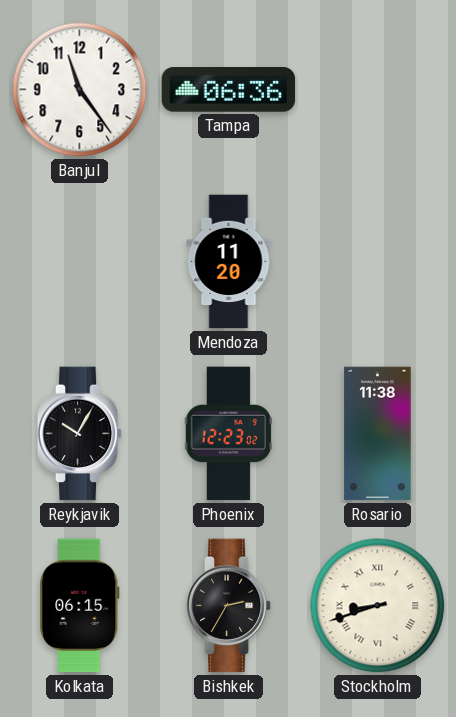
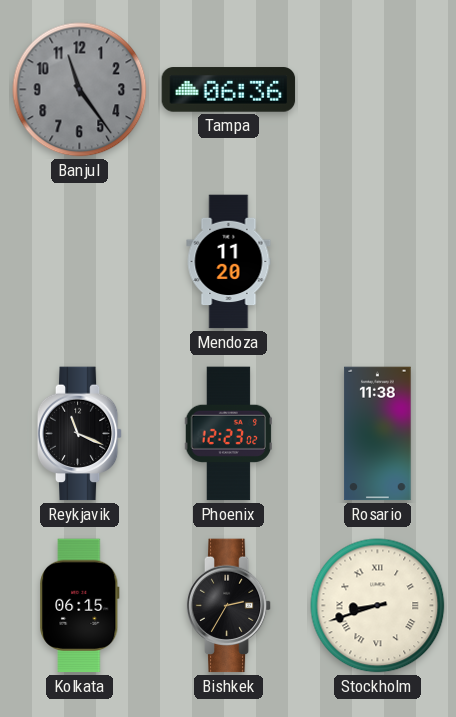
Banjul dial: white -> grey
Reykjavik: 10:05 -> 11:19
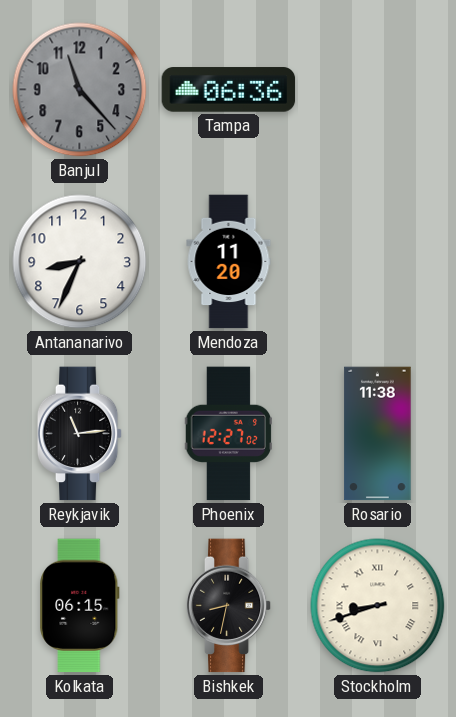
Banjul: 11:24 -> 11:23
Antananarivo: none -> 8:34
Reykjavik: 11:19 -> 11:14
Phoenix: 12:23 -> 12:27
Bishkek: 2:35 -> 8:32
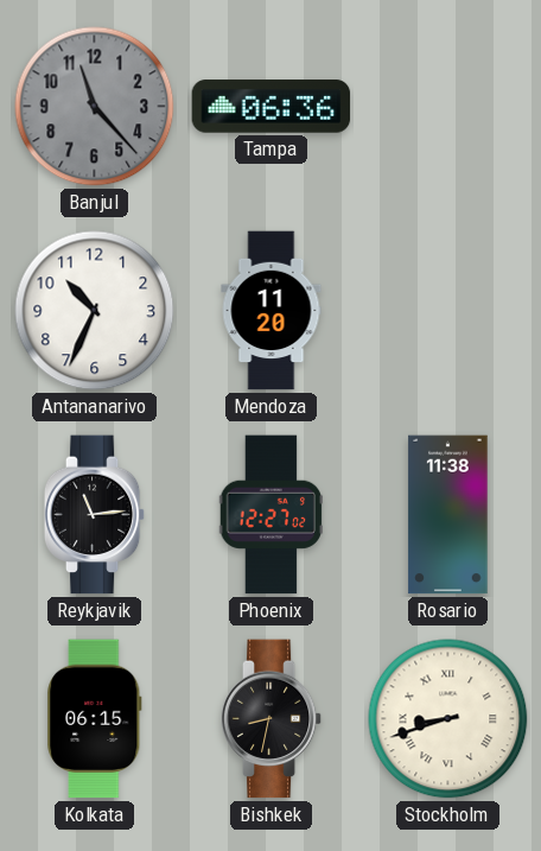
Antananarivo: 8:34 -> 10:34
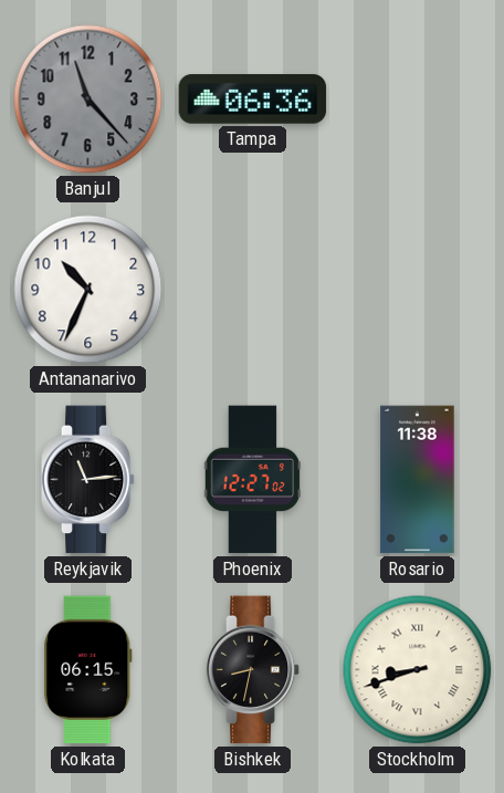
Mendoza: 11:20 -> none
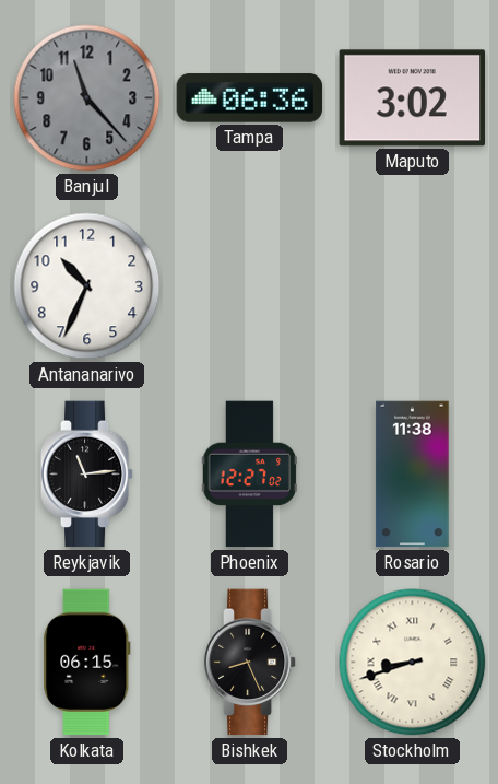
Maputo: none -> 3:02
Bishkek: 8:32 -> 8:26
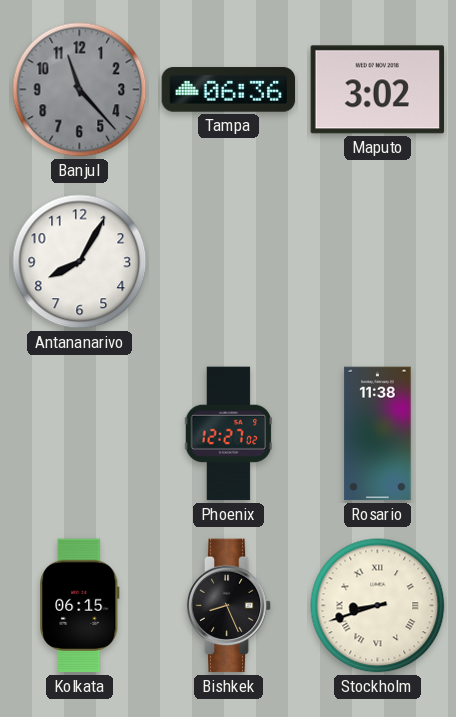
Antananarivo: 10:34 -> 8:05
Reykjavik: 11:14 -> none
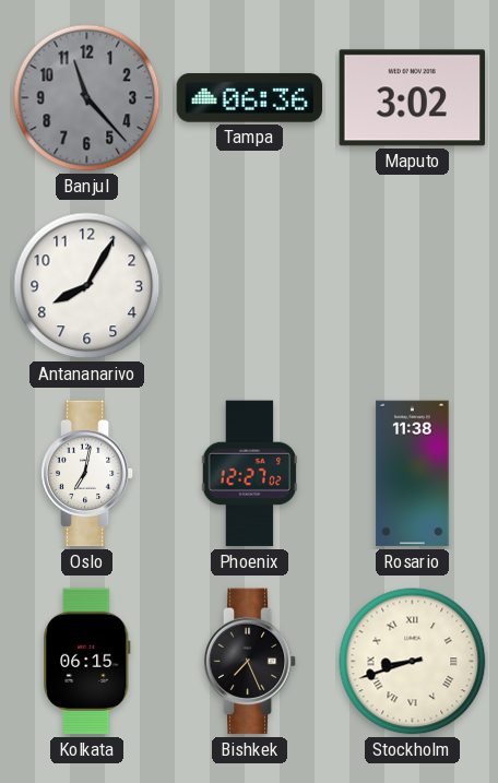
Oslo: none -> 7:02
Bishkek: 8:26 -> 7:26
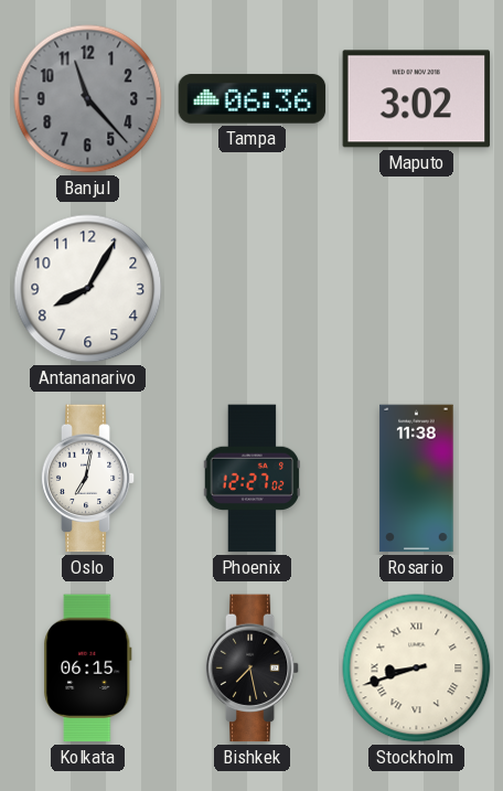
Bishkek: 7:26 -> 7:28
